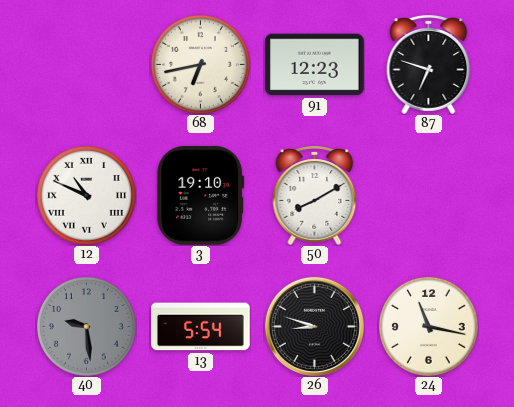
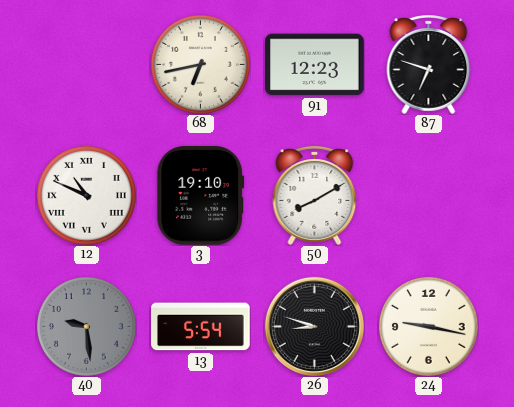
24: 11:17 -> 9:17
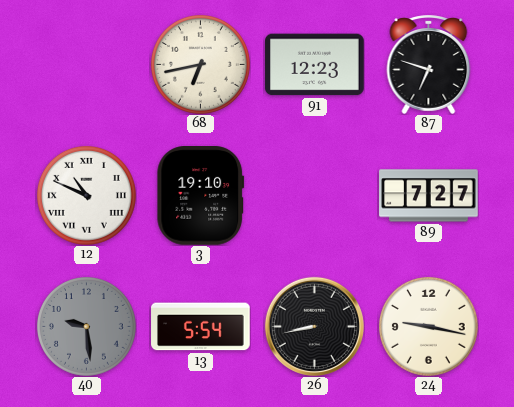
50: 8:10 -> none
89: none -> 7:27
26: 8:48 -> 8:43
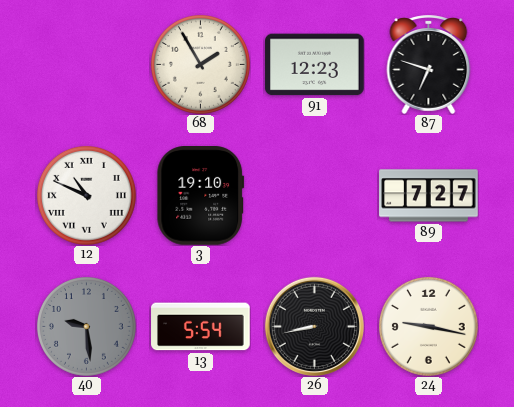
68: 6:43 -> 1:55
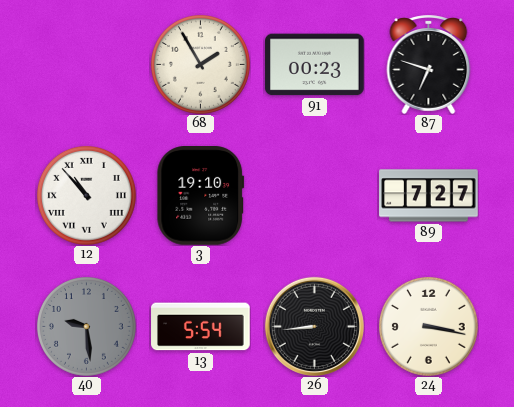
91: 12:23 -> 00:23
12: 10:49 -> 10:53
26: 8:43 -> 8:44
24: 9:17 -> 3:17
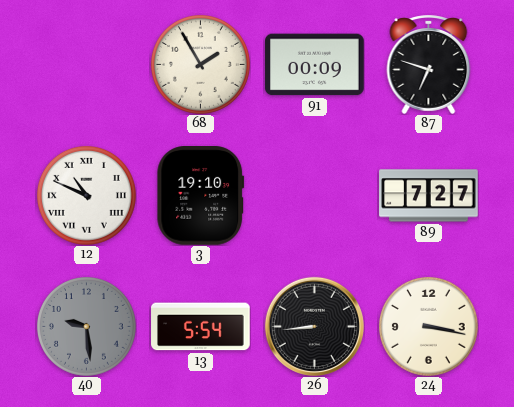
91: 00:23 -> 00:09
12: 10:53 -> 10:49
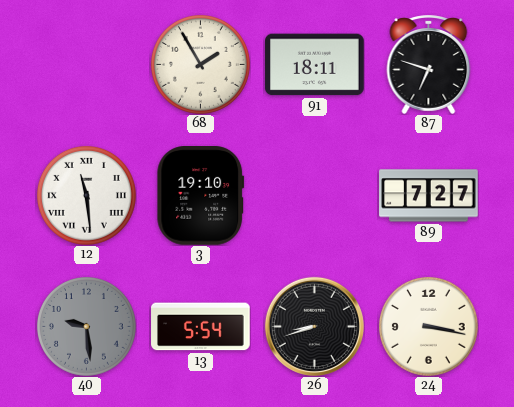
91: 00:09 -> 18:11
12: 10:49 -> 11:29
26: 8:44 -> 8:42
